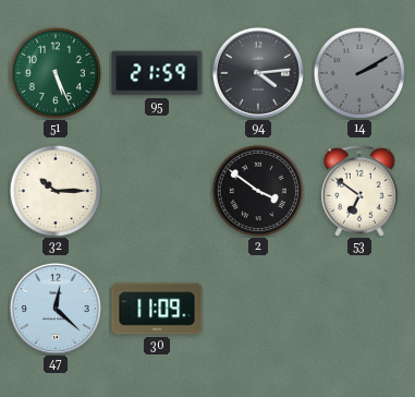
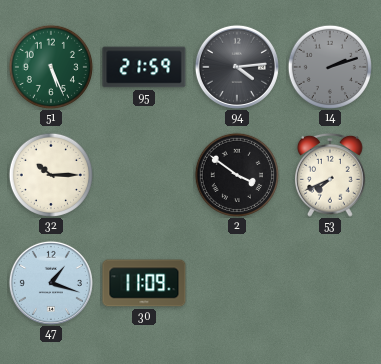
14: 2:10 -> 2:12
53: 6:51 -> 7:41
47: 12:22 -> 1:18
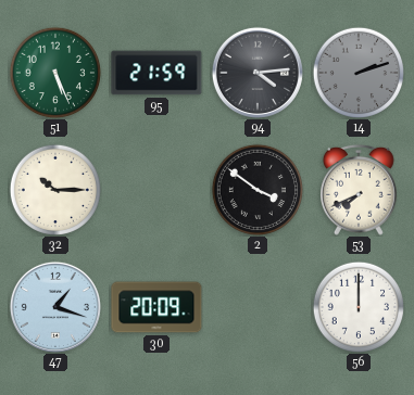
30: 11:09 -> 20:09
56: none -> 12:00
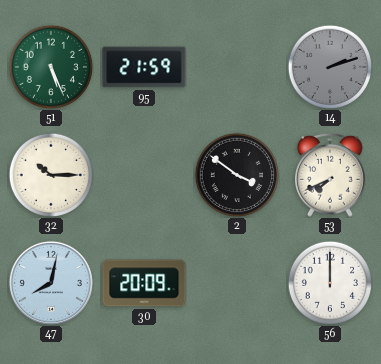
94: 4:14 -> none
47: 1:18 -> 8:02
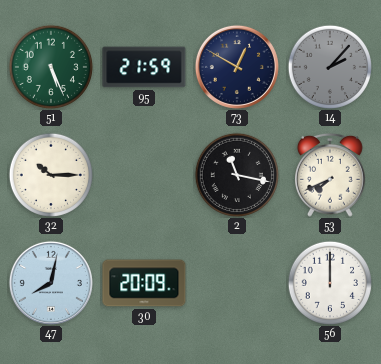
73: none -> 12:50
14: 2:12 -> 2:07
2: 3:51 -> 11:17
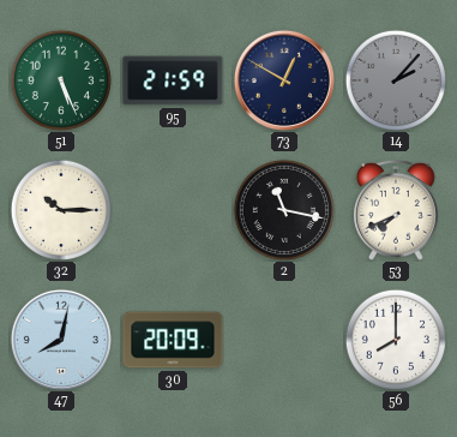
56: 12:00 -> 8:00
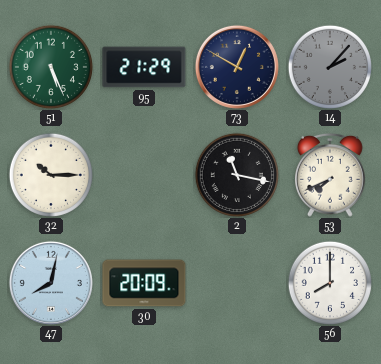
95: 21:59 -> 21:29
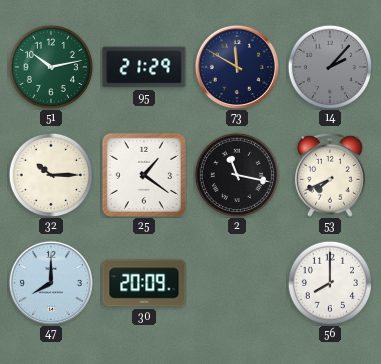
51: 5:26 -> 10:13
73: 12:50 -> 11:50
25: none -> 1:21
47: 8:02 -> 8:00
